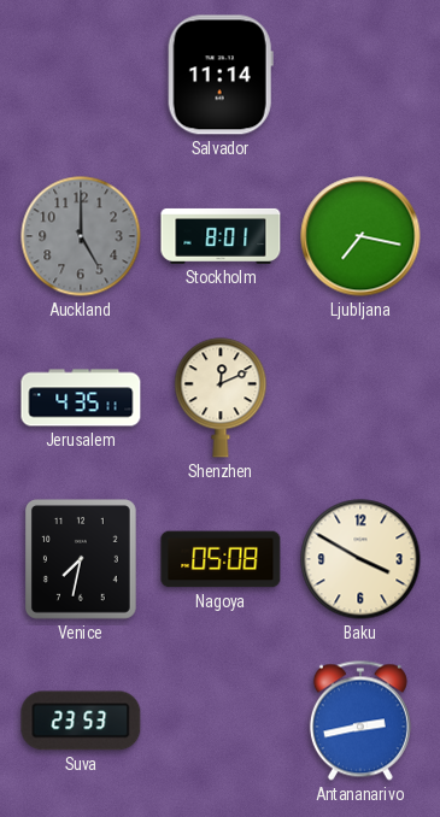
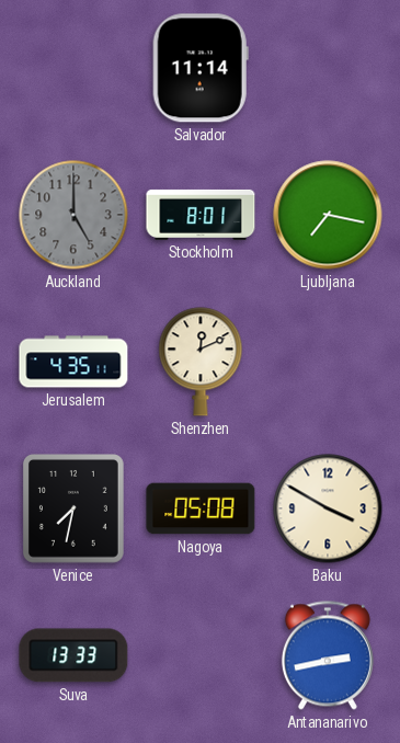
Suva: 23:53 -> 13:33
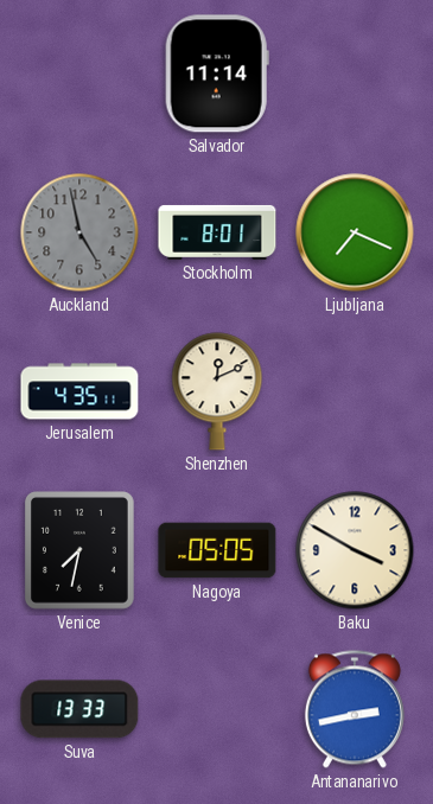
Auckland: 5:00 -> 4:58
Ljubljana: 7:17 -> 7:19
Nagoya: 05:08 -> 05:05
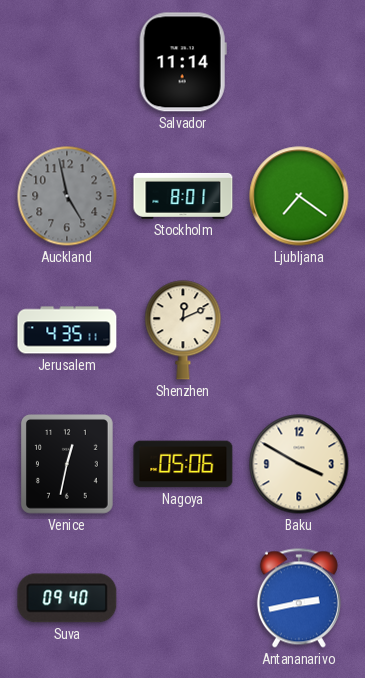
Ljubljana: 7:19 -> 7:21
Venice: 7:32 -> 12:32
Nagoya: 05:05 -> 05:06
Suva: 13:33 -> 09:40
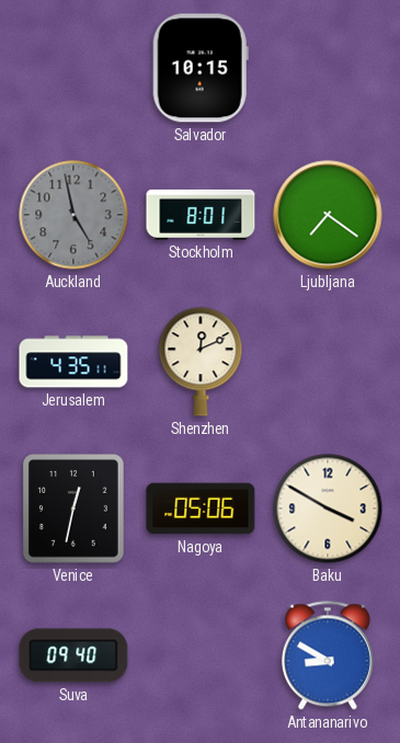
Salvador: 11:14 -> 10:15
Antananarivo: 2:43 -> 8:50
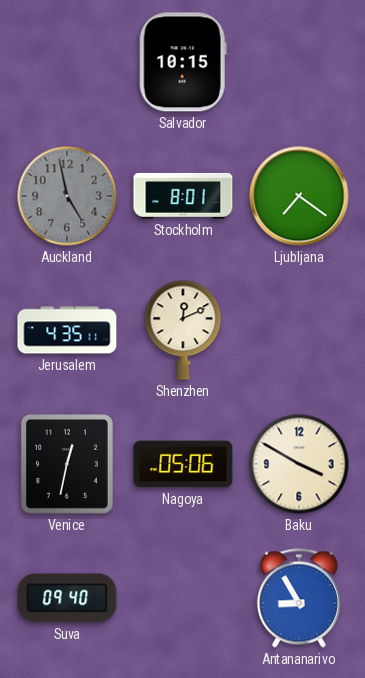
Antananarivo: 8:50 -> 8:55
